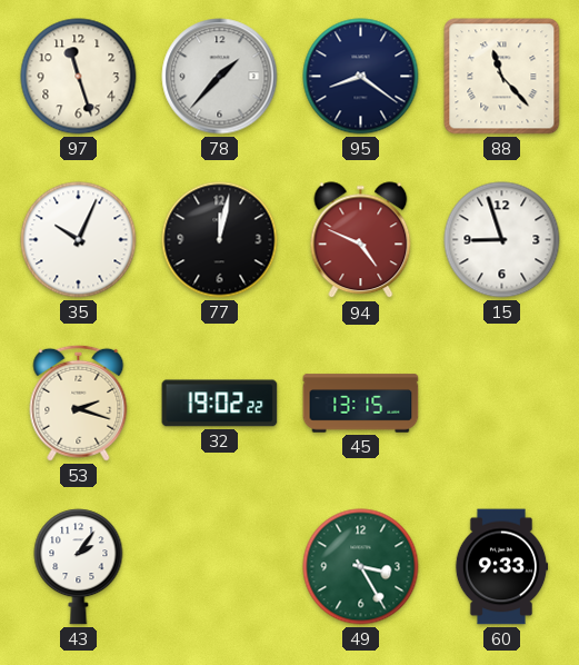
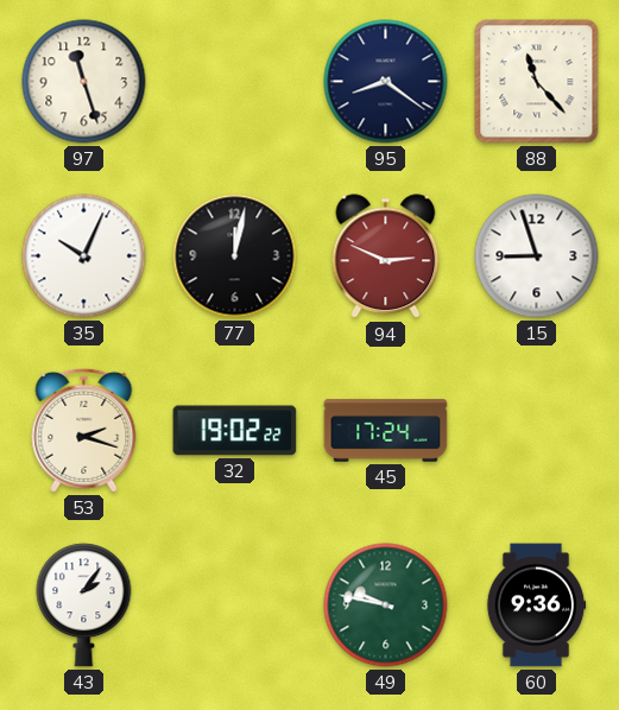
78: 1:37 -> none
94: 4:49 -> 2:49
45: 13:15 -> 17:24
49: 3:25 -> 9:47
60: 9:33 -> 9:36
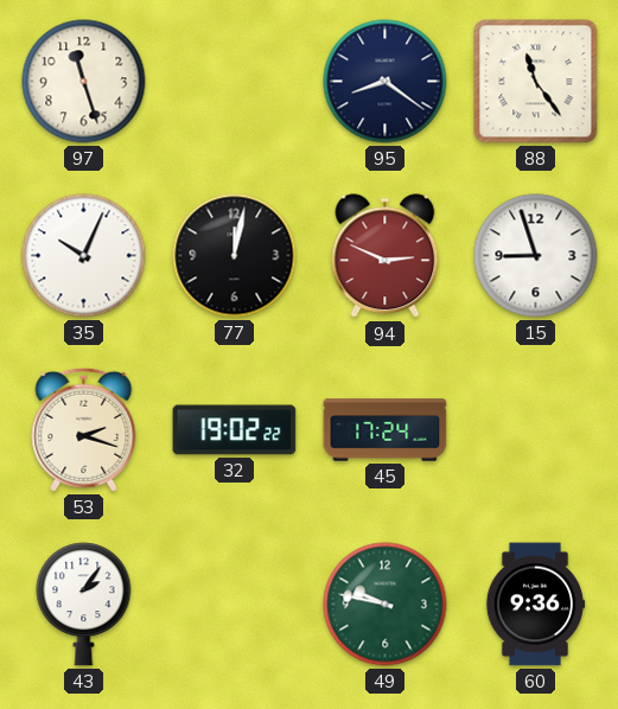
88: 11:23 -> 11:24
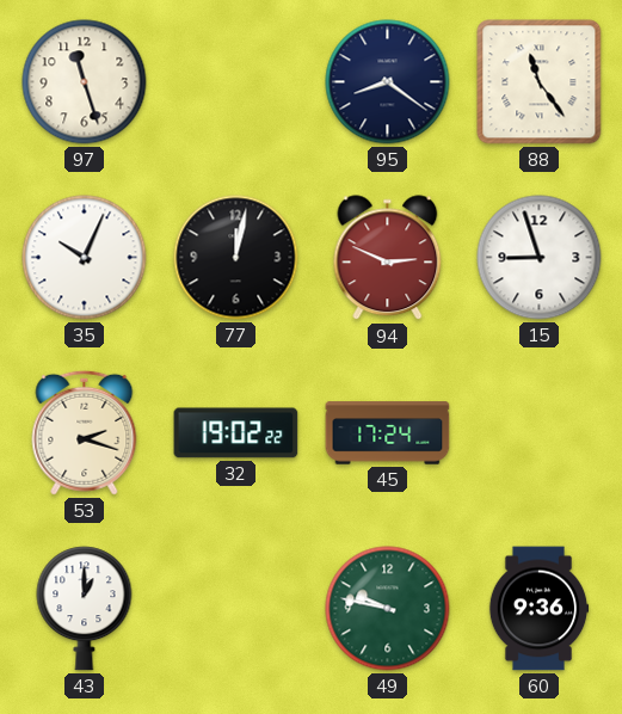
43: 2:06 -> 1:00
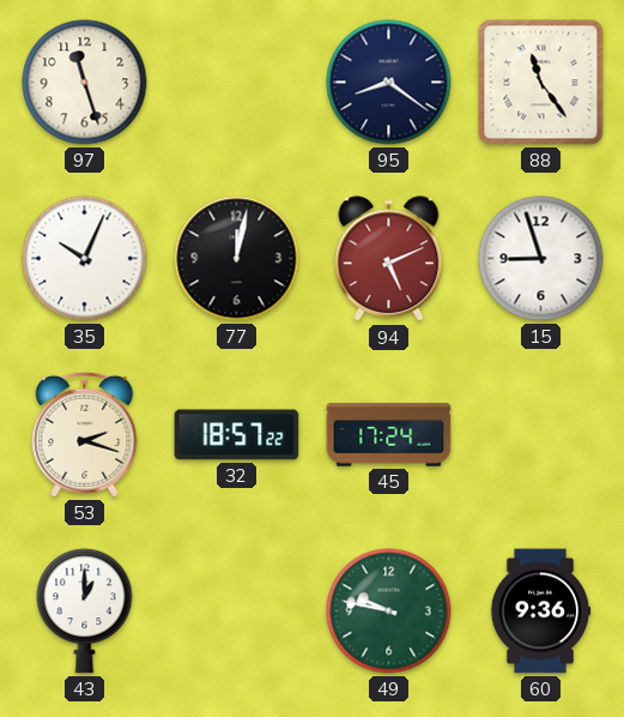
94: 2:49 -> 5:11
32: 19:02 -> 18:57
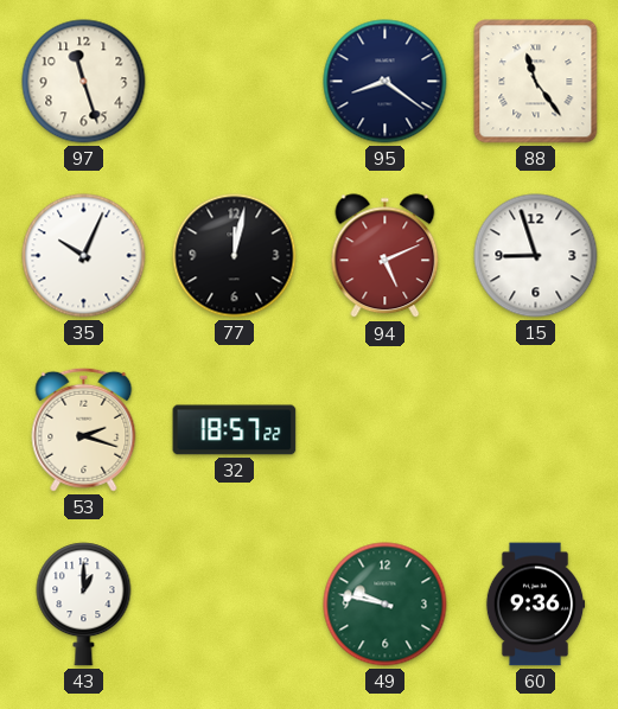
45: 17:24 -> none
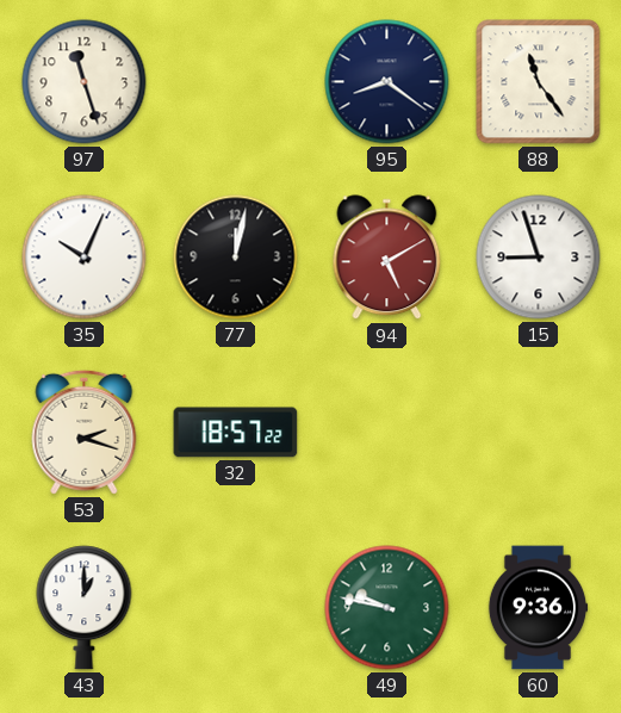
94: 5:11 -> 5:10
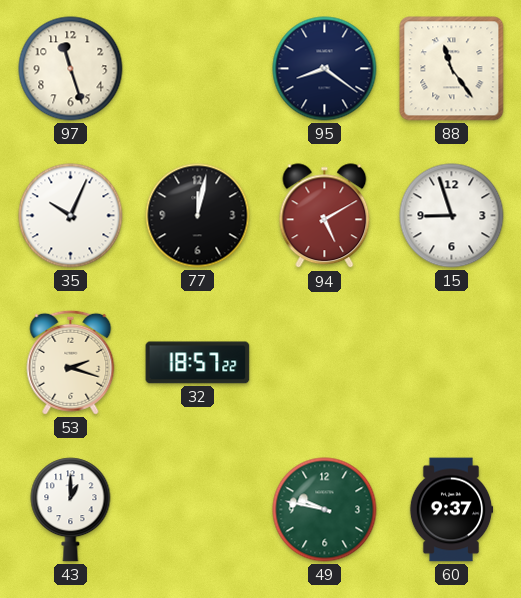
60: 9:36 -> 9:37
